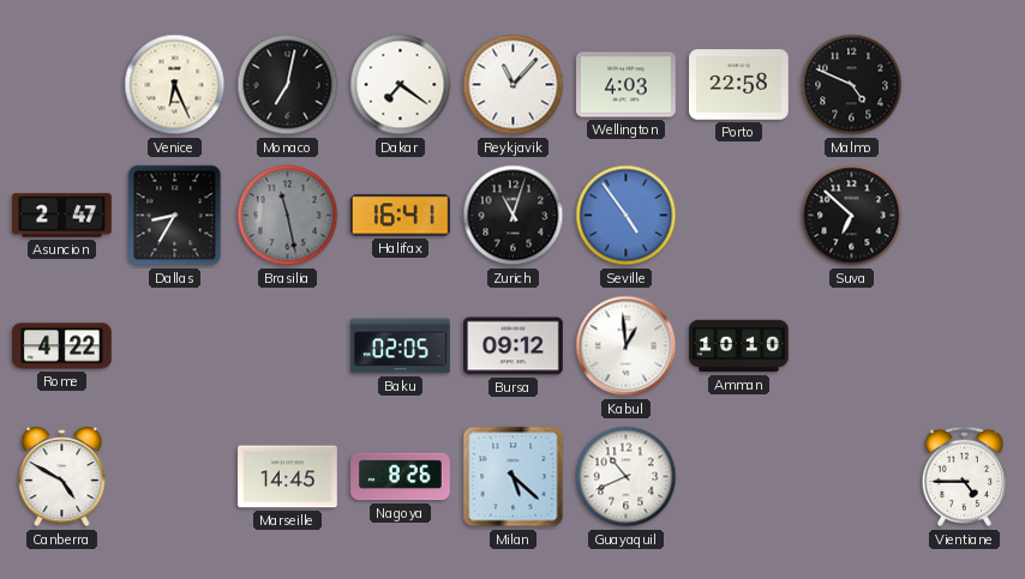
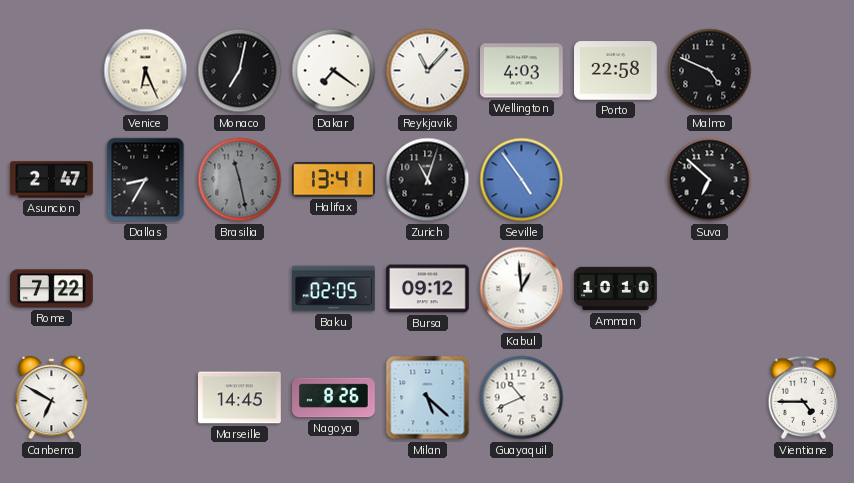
Halifax: 16:41 -> 13:41
Rome: 4:22 -> 7:22
Canberra: 4:50 -> 6:50
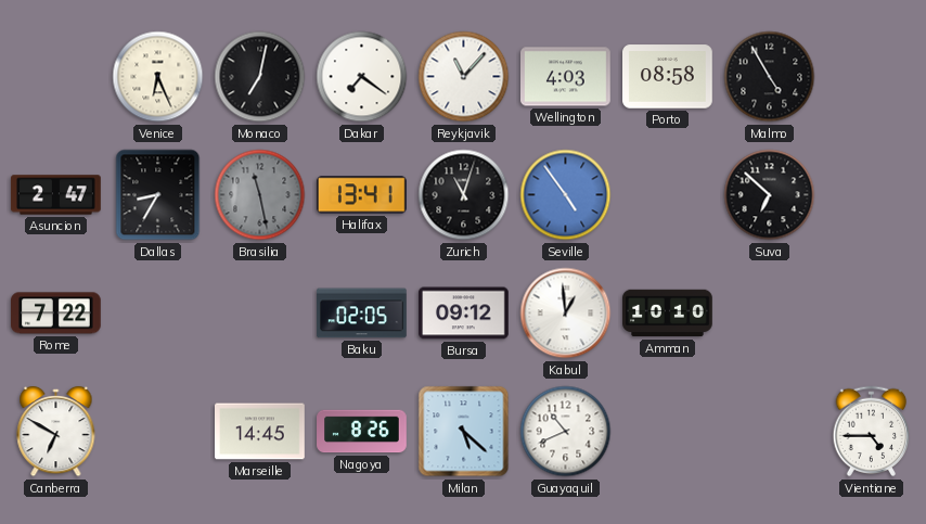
Porto: 22:58 -> 08:58
Malmo: 4:49 -> 4:55
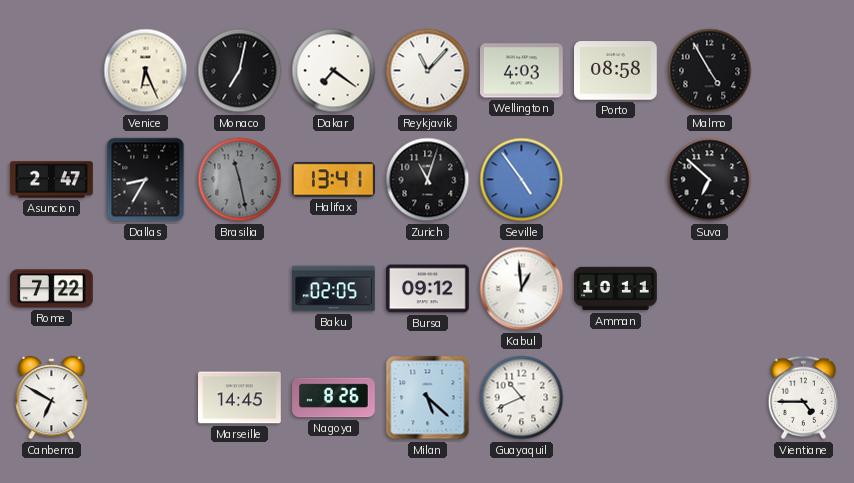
Amman: 10:10 -> 10:11
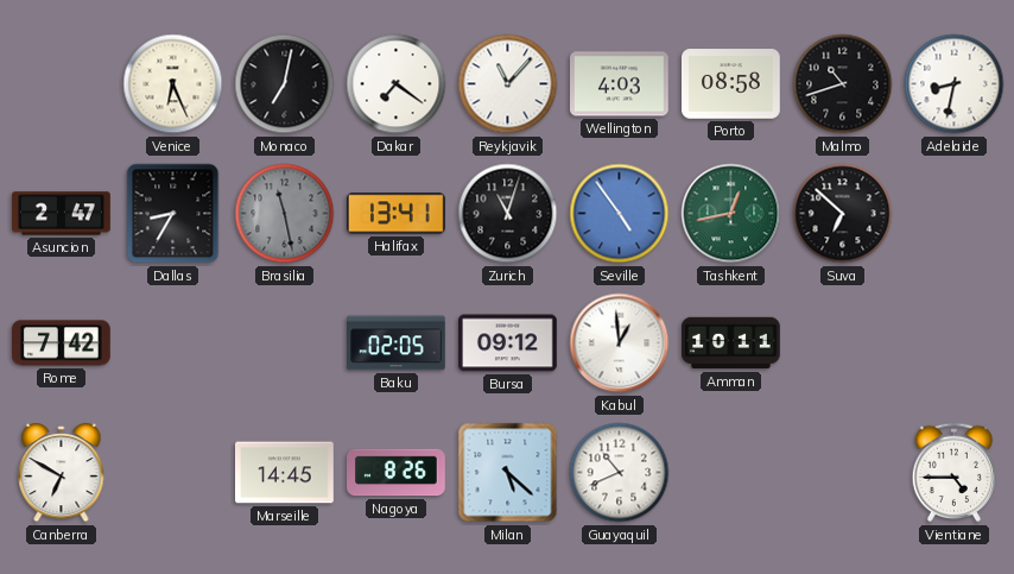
Malmo: 4:55 -> 10:42
Adelaide: none -> 8:32
Tashkent: none -> 12:43
Rome: 7:22 -> 7:42
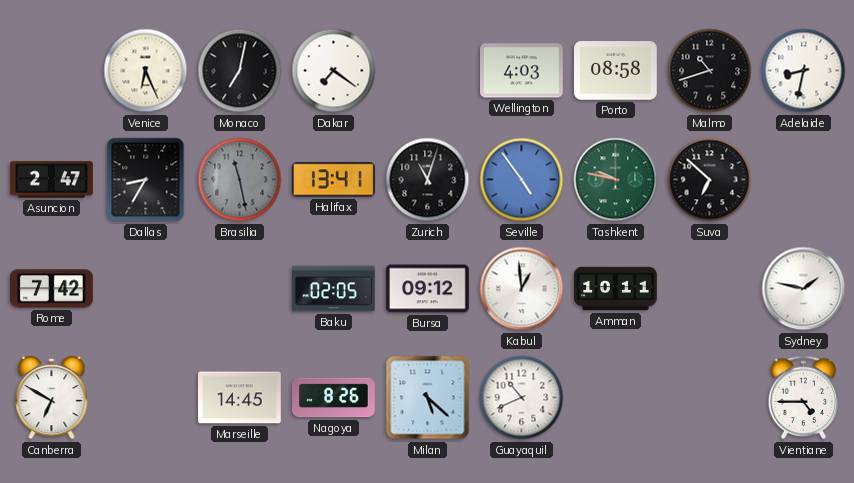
Reykjavik: 11:07 -> none
Tashkent: 12:43 -> 9:47
Sydney: none -> 1:47
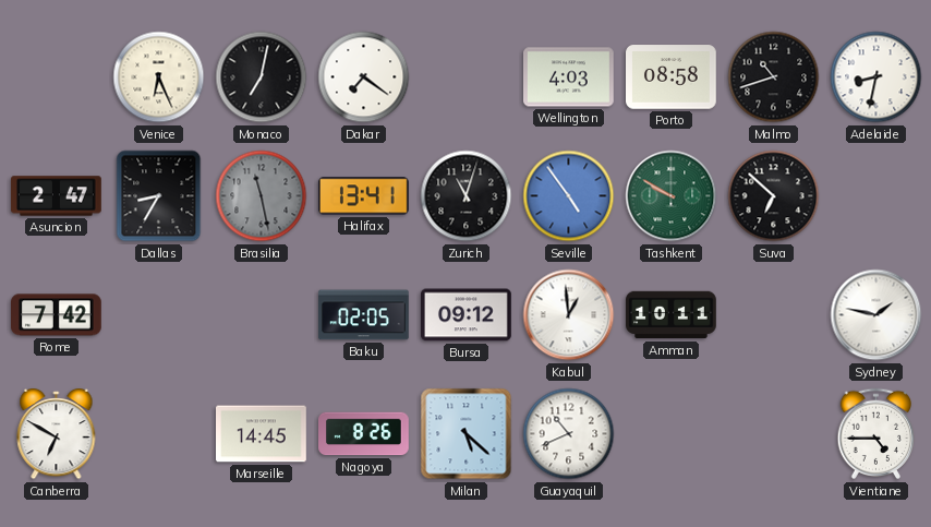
Tashkent: 9:47 -> 9:50
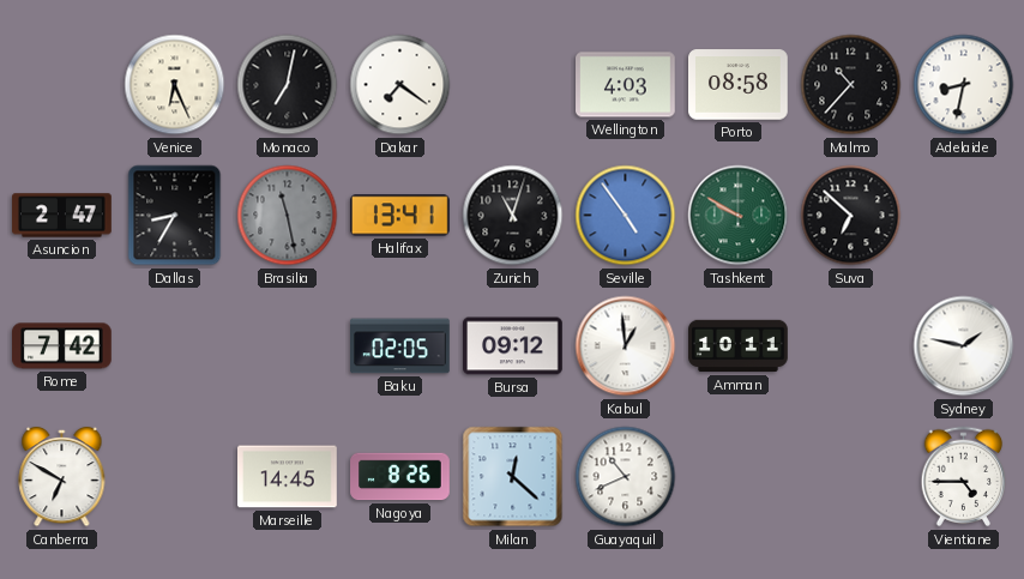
Malmo: 10:42 -> 10:37
Milan: 5:22 -> 12:22
